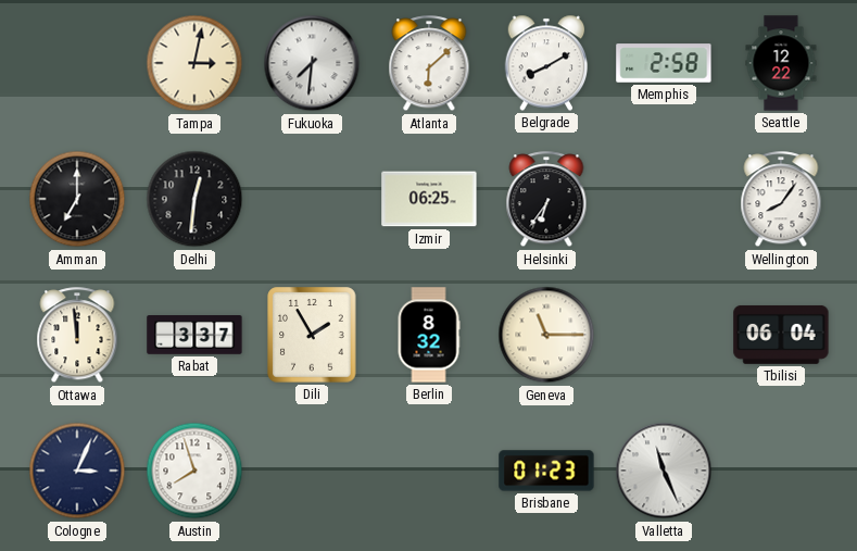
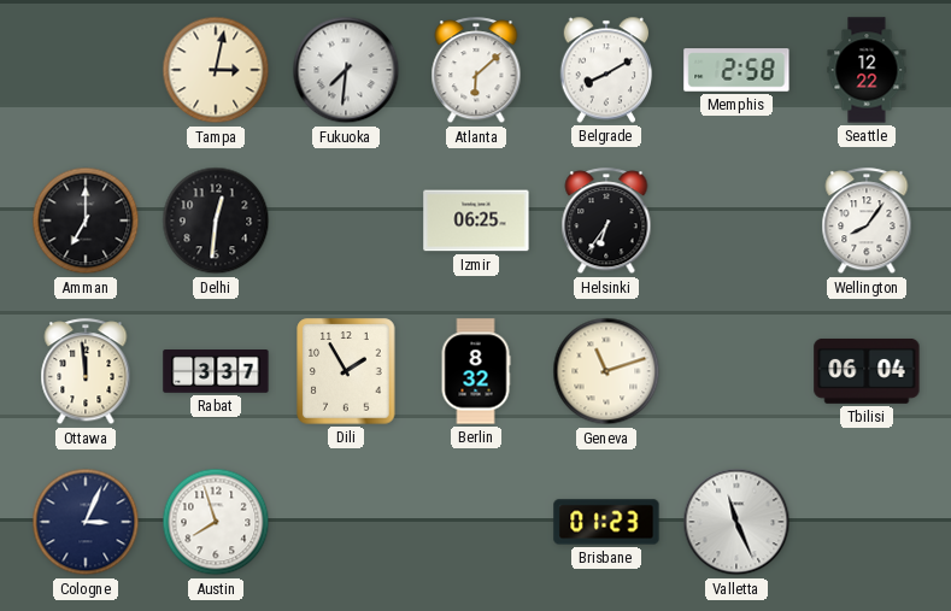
Geneva: 11:15 -> 11:12
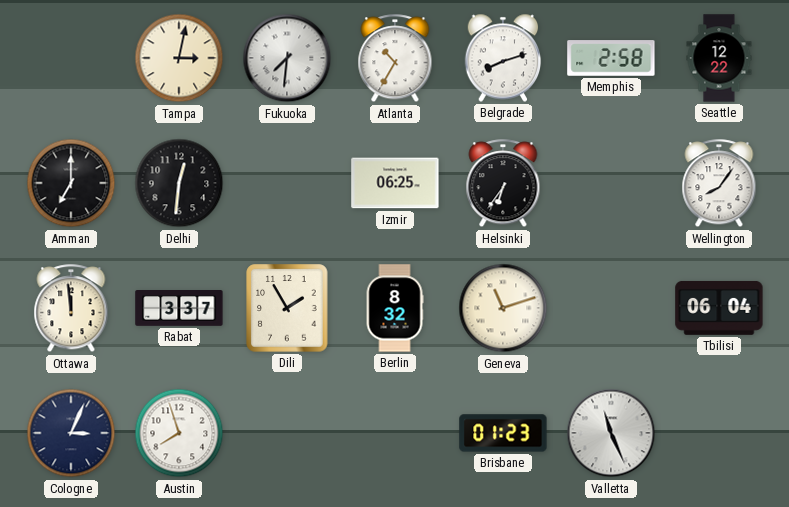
Atlanta: 6:08 -> 10:35
Belgrade: 8:10 -> 8:12
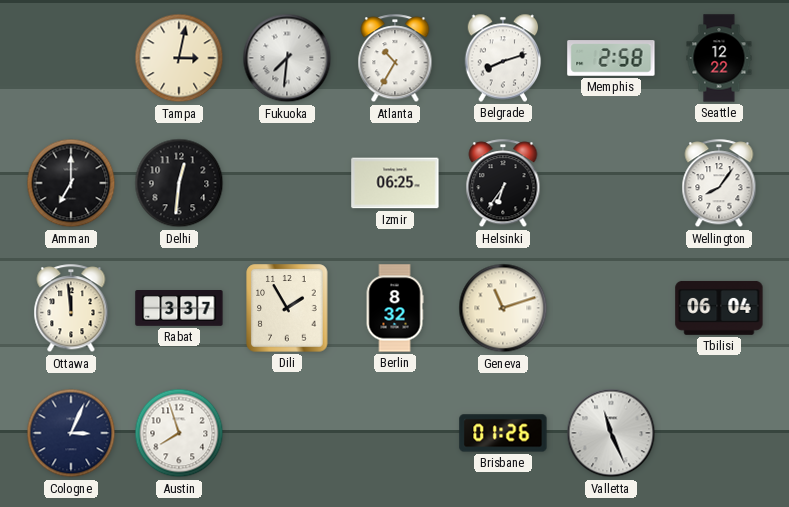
Brisbane: 01:23 -> 01:26
